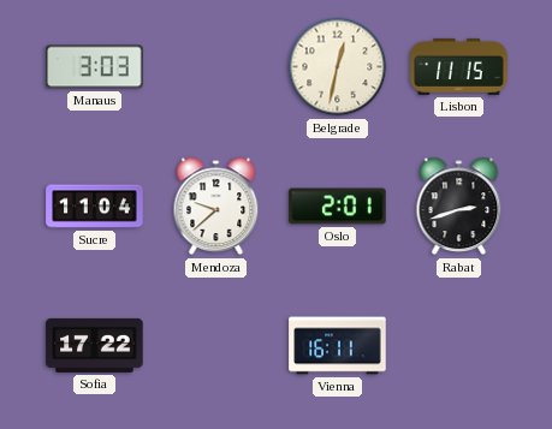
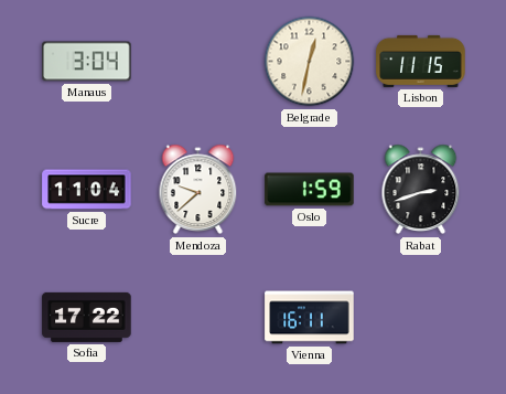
Manaus: 3:03 -> 3:04
Oslo: 2:01 -> 1:59
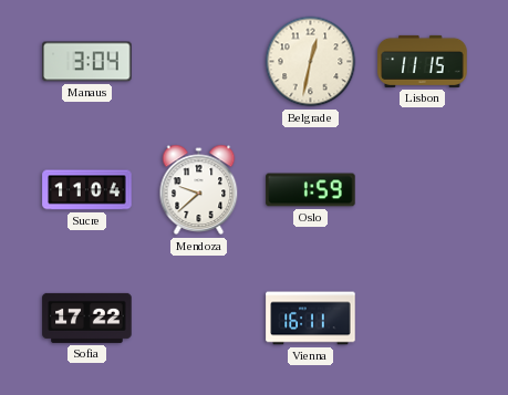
Rabat: 2:42 -> none
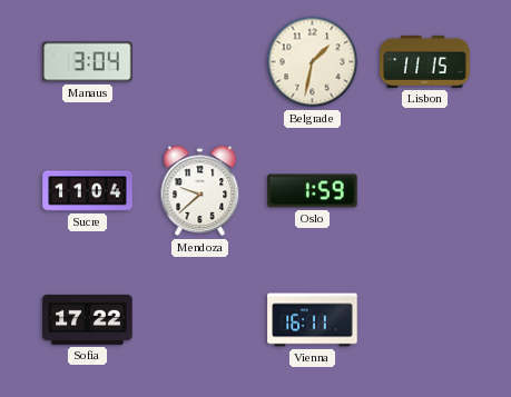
Belgrade: 12:32 -> 1:32
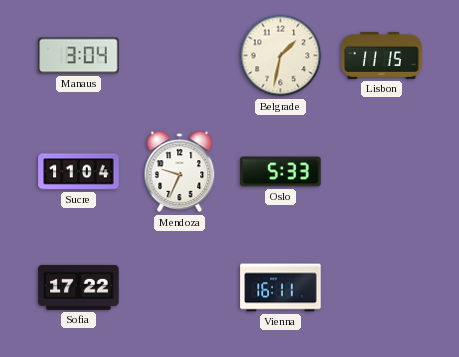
Mendoza: 9:38 -> 9:34
Oslo: 1:59 -> 5:33
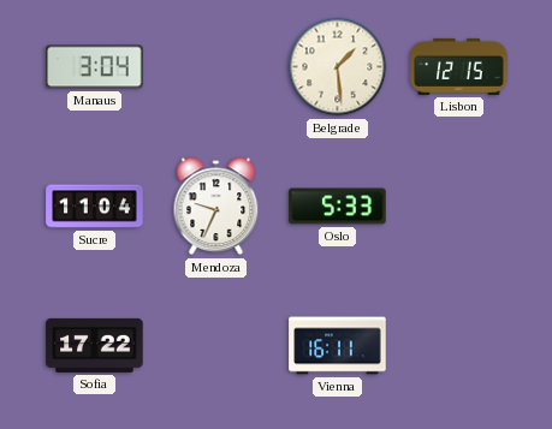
Belgrade: 1:32 -> 1:29
Lisbon: 11:15 -> 12:15
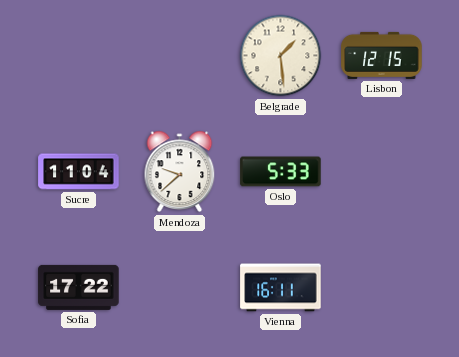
Manaus: 3:04 -> none
Mendoza: 9:34 -> 9:38
